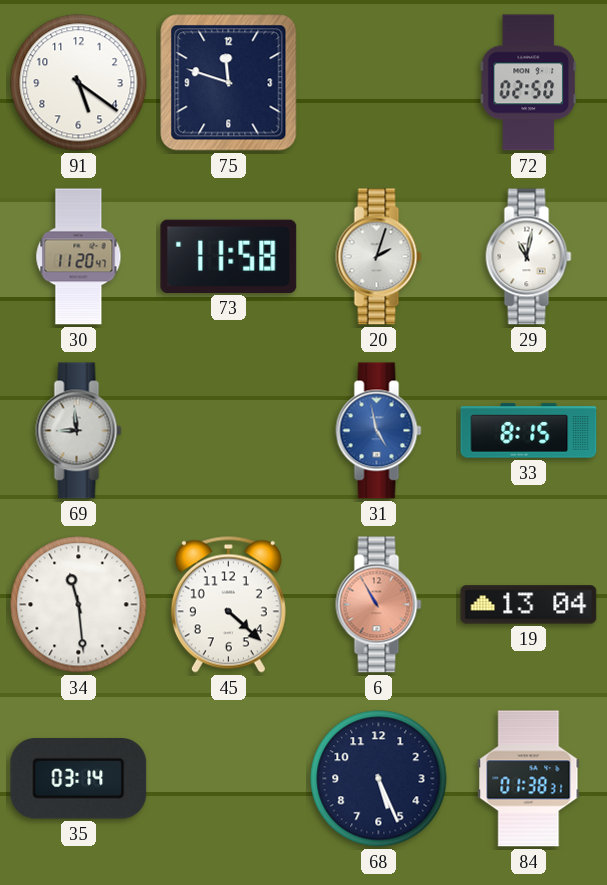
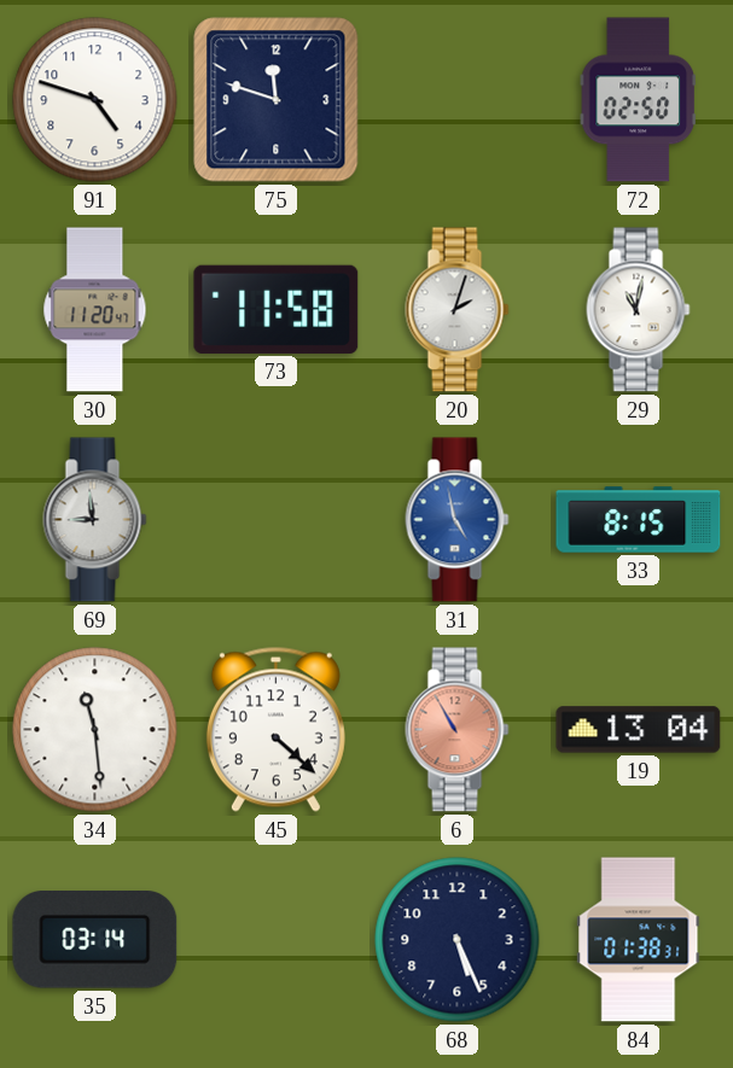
91: 5:21 -> 4:48
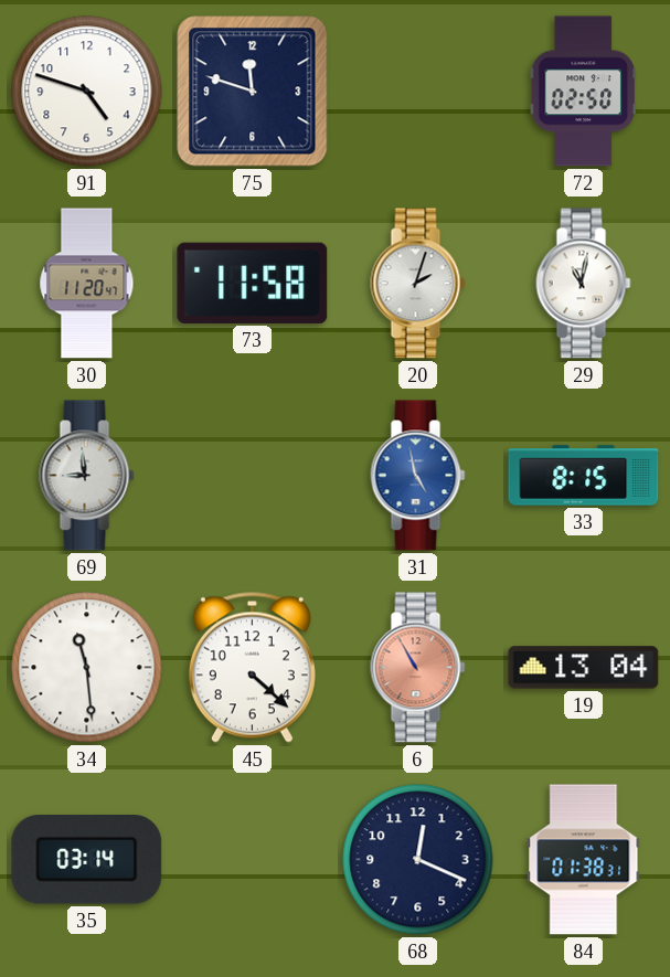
68: 5:26 -> 12:19
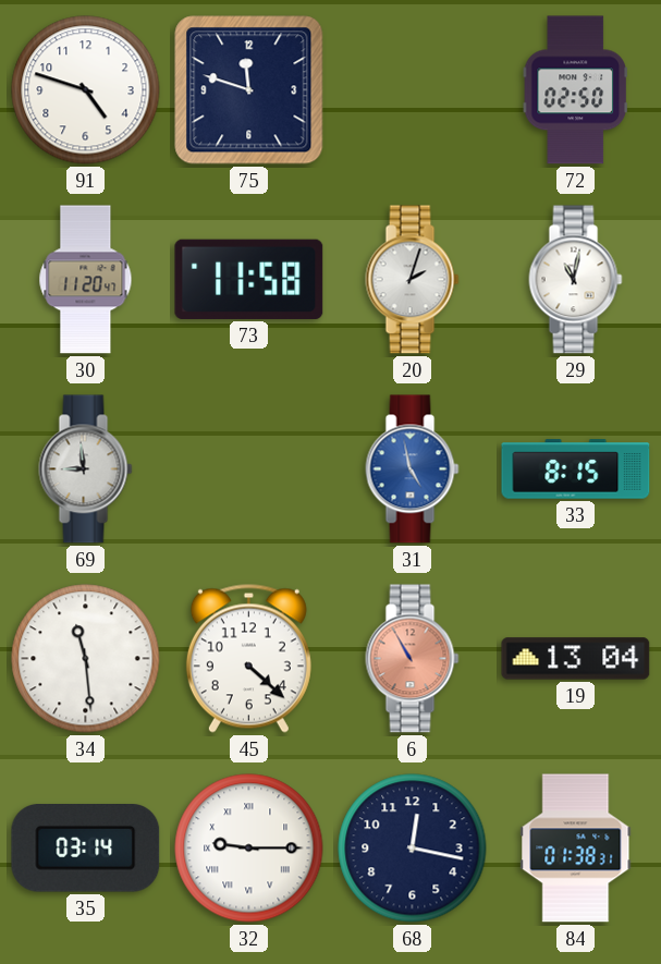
32: none -> 9:15
68: 12:19 -> 12:17
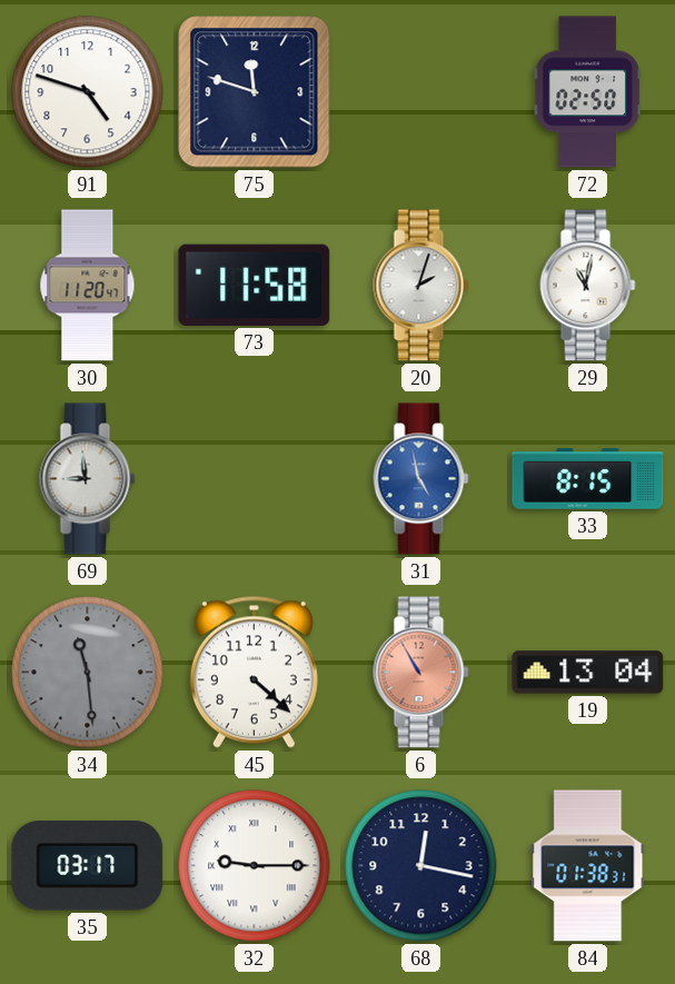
34 dial: white -> grey
35: 03:14 -> 03:17
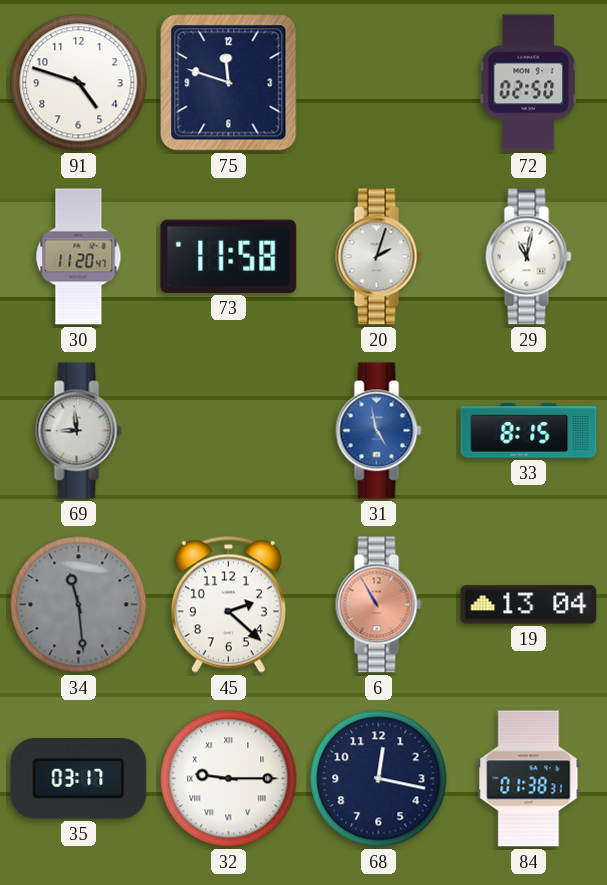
45: 4:22 -> 2:22
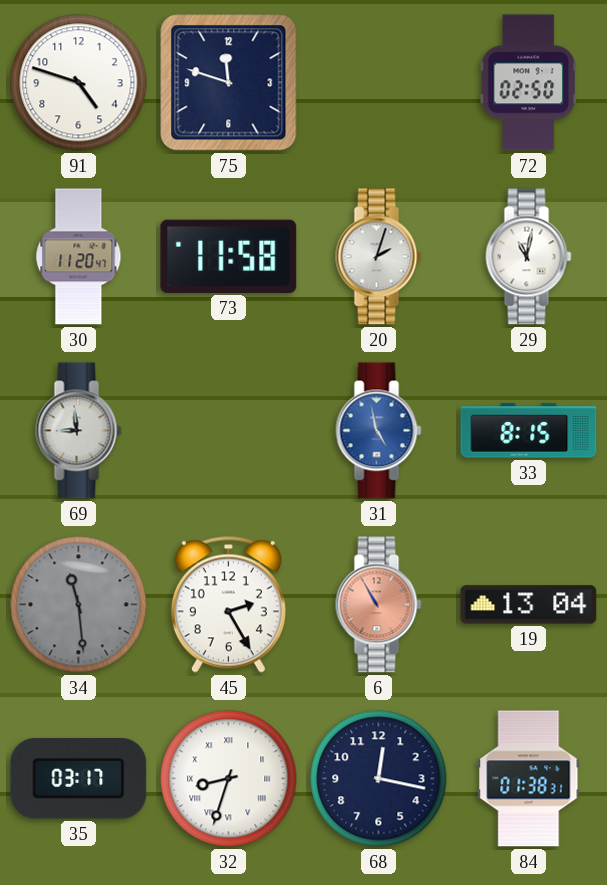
45: 2:22 -> 2:25
32: 9:15 -> 8:33
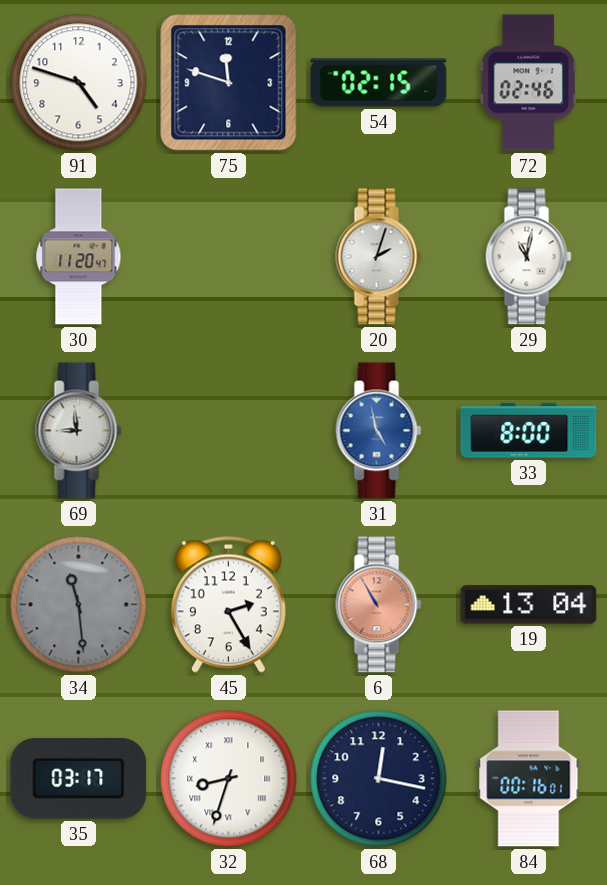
54: none -> 02:15
72: 02:50 -> 02:46
73: 11:58 -> none
33: 8:15 -> 8:00
84: 01:38 -> 00:16
